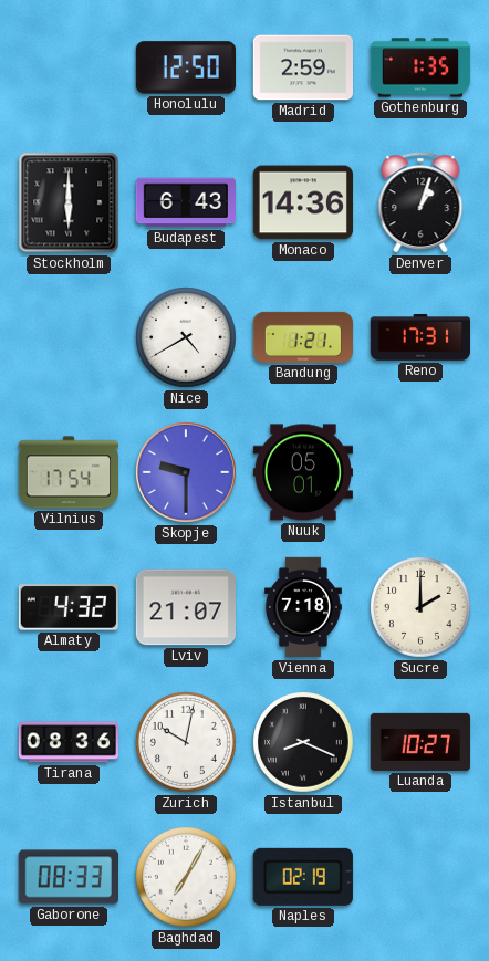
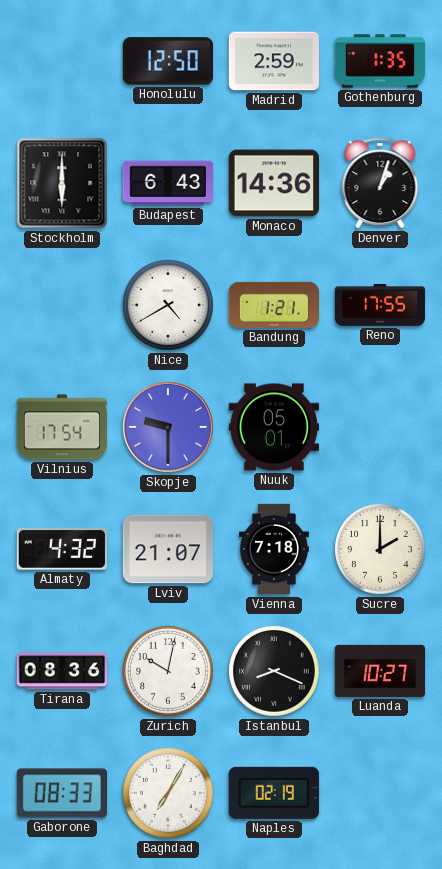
Reno: 17:31 -> 17:55
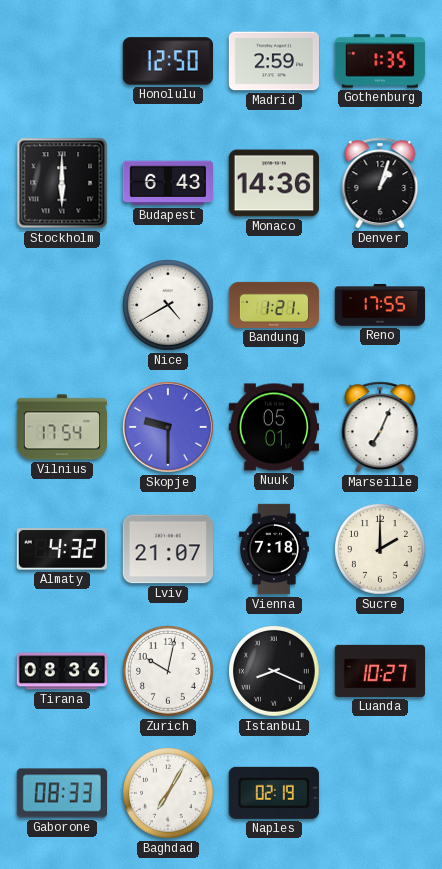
Marseille: none -> 7:04
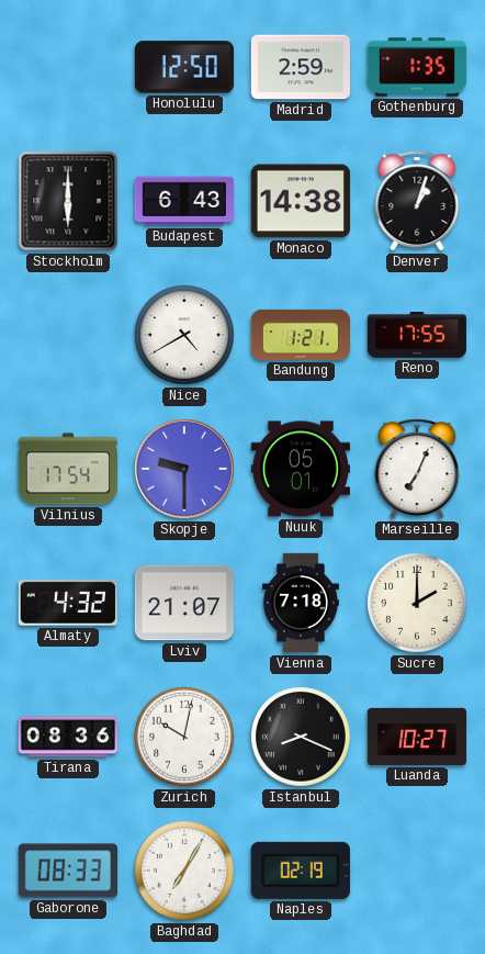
Monaco: 14:36 -> 14:38
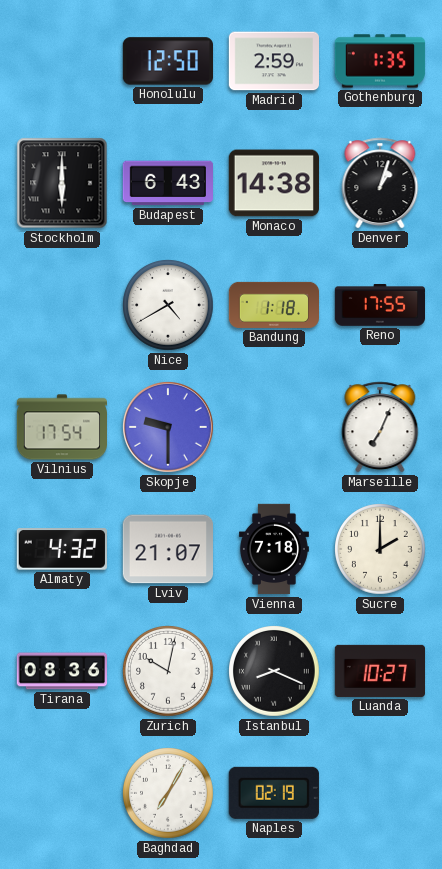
Bandung: 1:21 -> 1:18
Nuuk: 05:01 -> none
Gaborone: 08:33 -> none
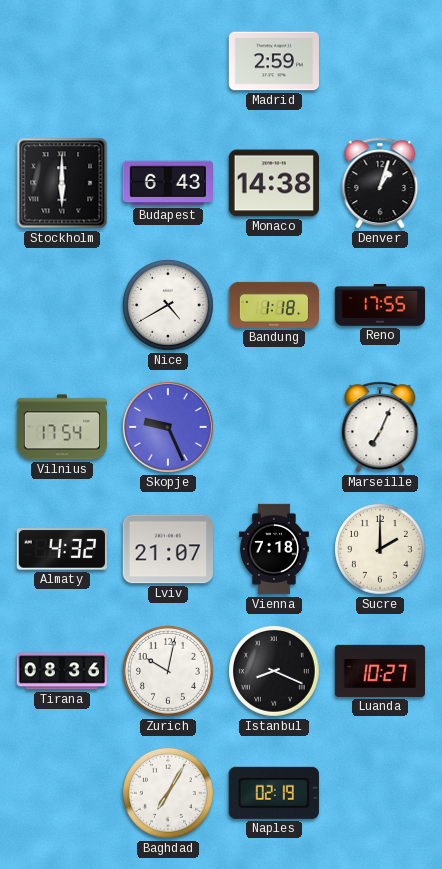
Honolulu: 12:50 -> none
Gothenburg: 1:35 -> none
Skopje: 9:30 -> 9:26
